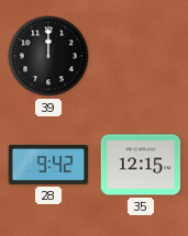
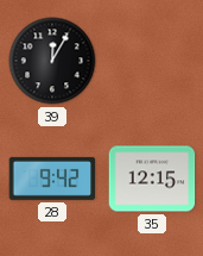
39: 12:00 -> 12:05
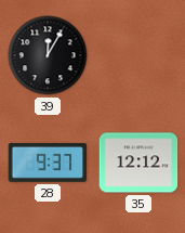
28: 9:42 -> 9:37
35: 12:15 -> 12:12
